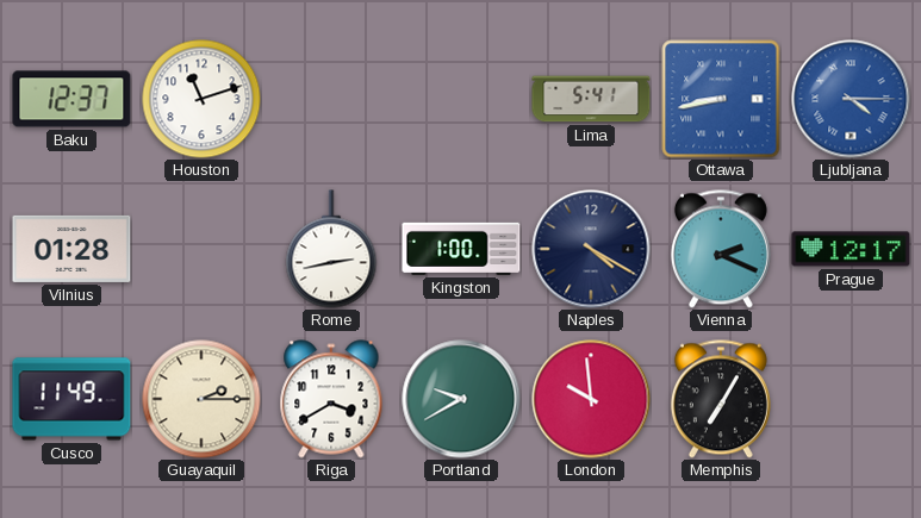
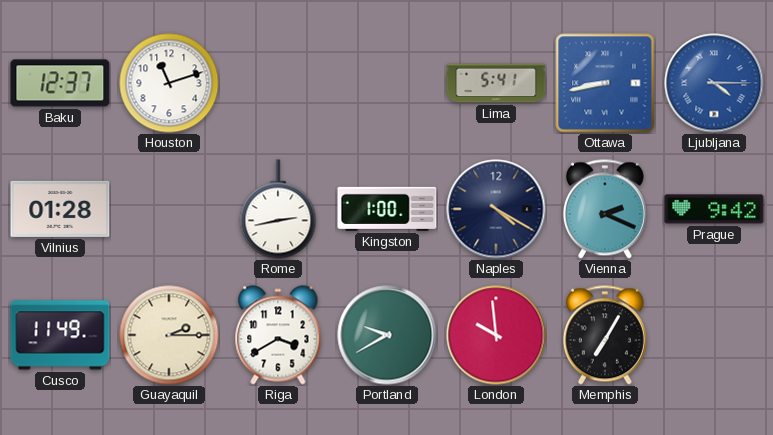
Prague: 12:17 -> 9:42
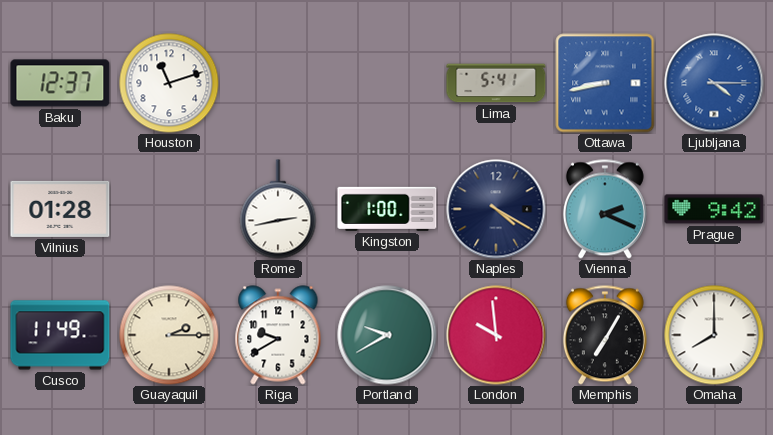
Riga: 3:40 -> 9:40
Omaha: none -> 8:00
